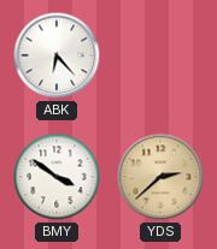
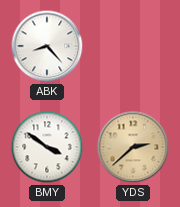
ABK: 6:23 -> 8:23
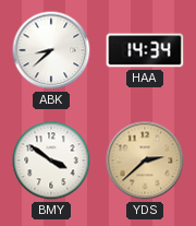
ABK: 8:23 -> 8:38
HAA: none -> 14:34
